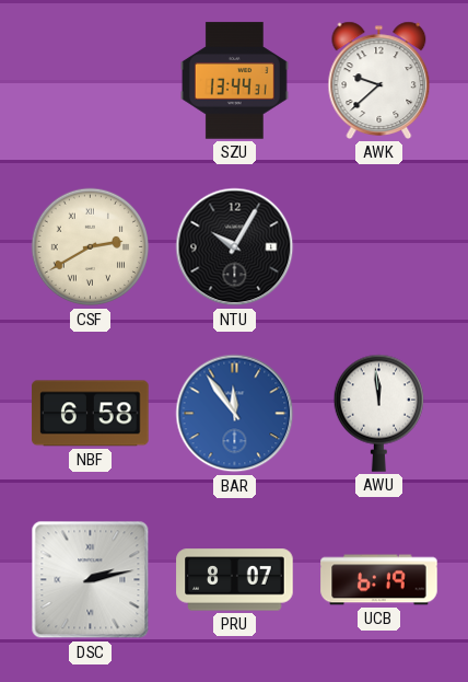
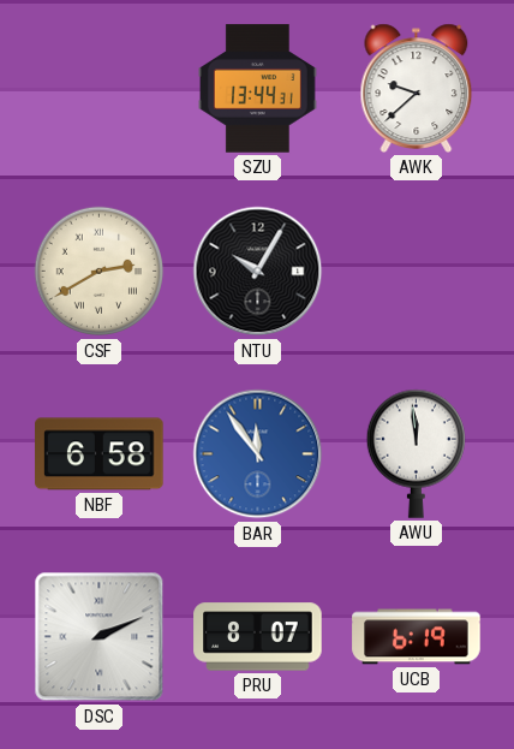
DSC: 2:13 -> 2:11
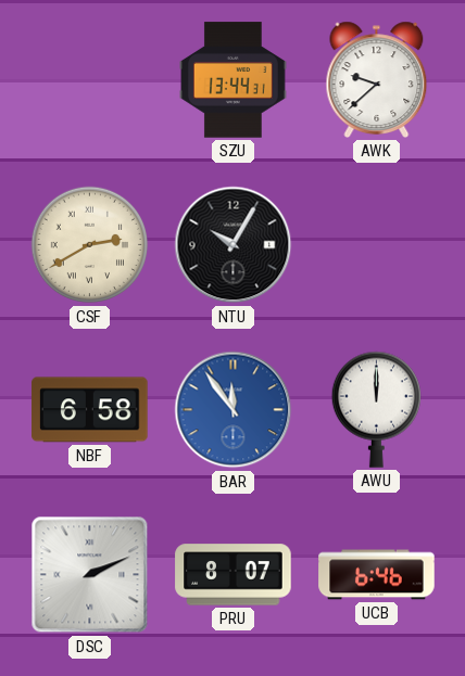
AWU: 11:59 -> 12:00
UCB: 6:19 -> 6:46
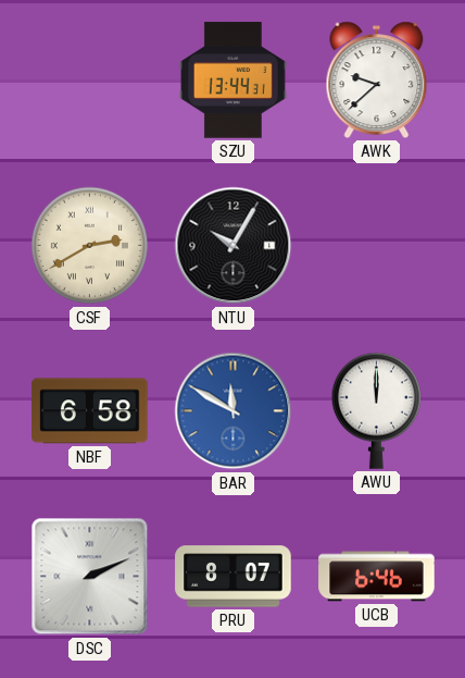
BAR: 11:54 -> 11:50
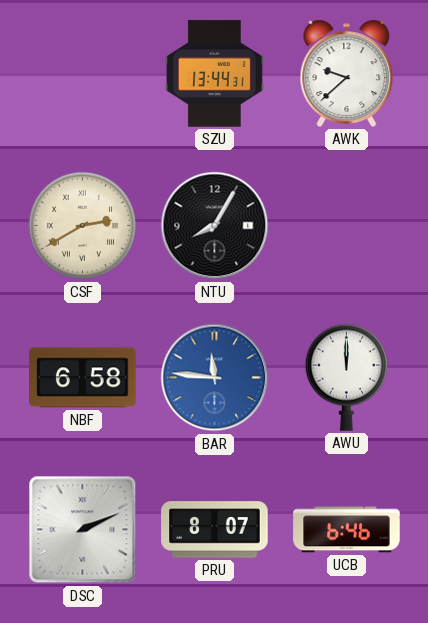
NTU: 10:05 -> 8:05
BAR: 11:50 -> 11:46
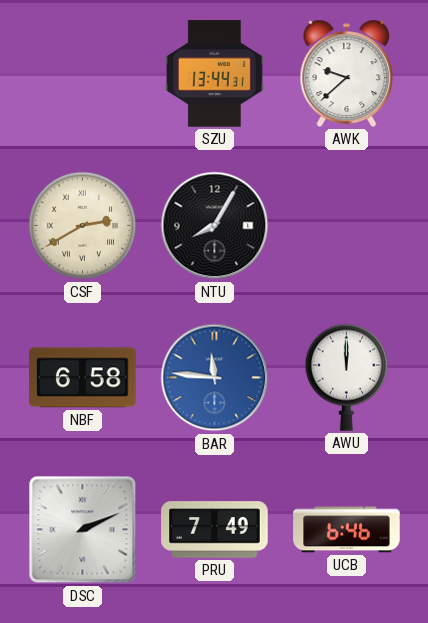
PRU: 8:07 -> 7:49
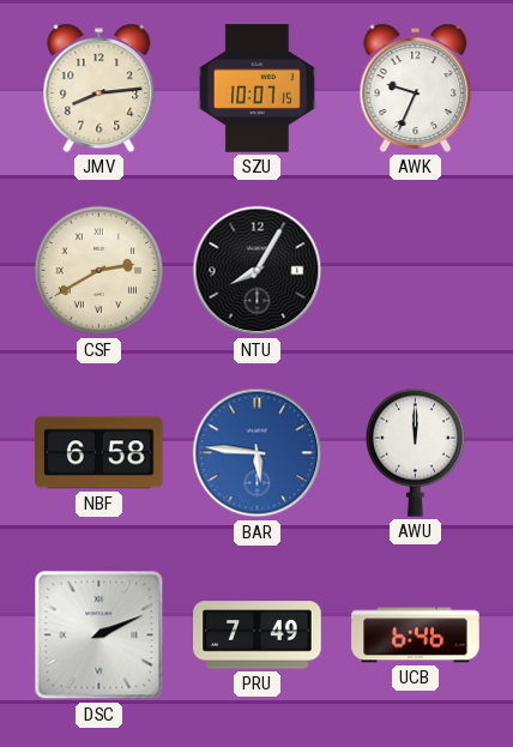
JMV: none -> 8:14
SZU: 13:44 -> 10:07
AWK: 9:38 -> 9:34
BAR: 11:46 -> 5:46
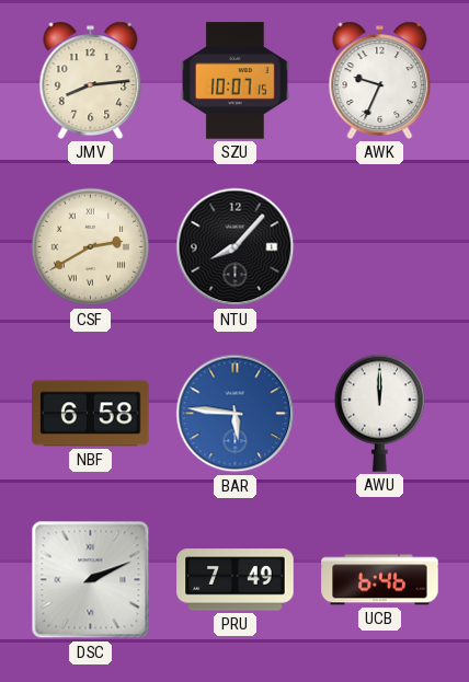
NTU: 8:05 -> 8:07
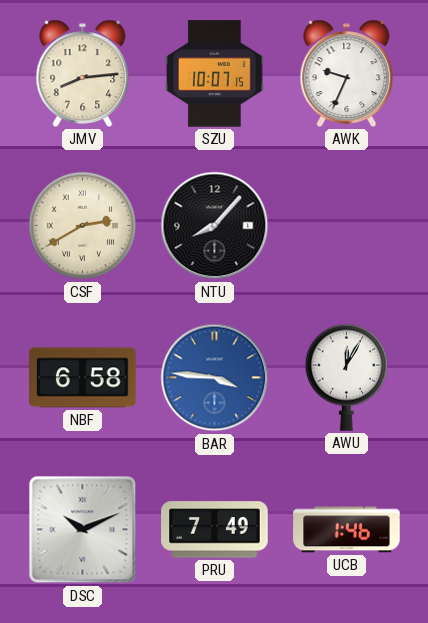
BAR: 5:46 -> 3:46
AWU: 12:00 -> 12:05
DSC: 2:11 -> 10:11
UCB: 6:46 -> 1:46
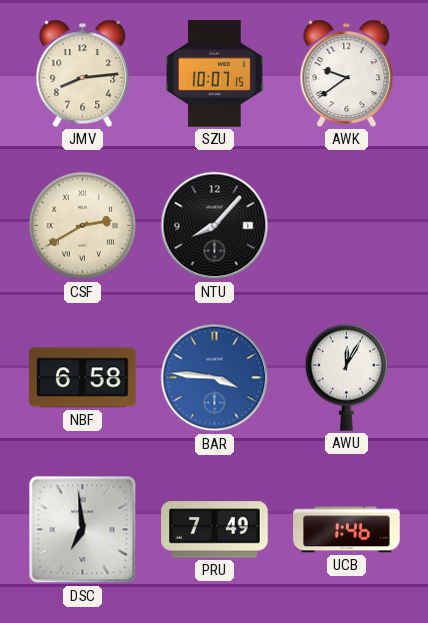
AWK: 9:34 -> 9:39
DSC: 10:11 -> 6:59
